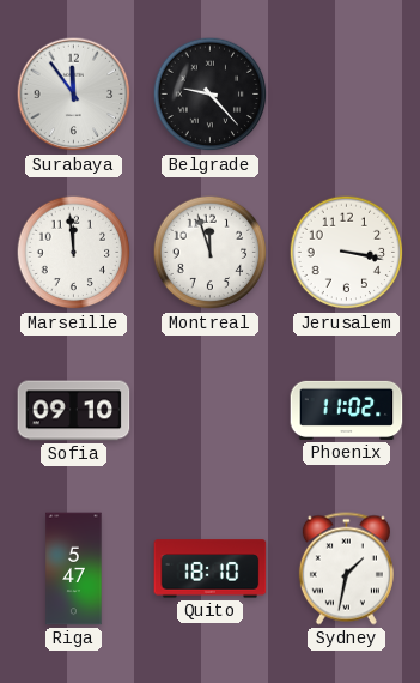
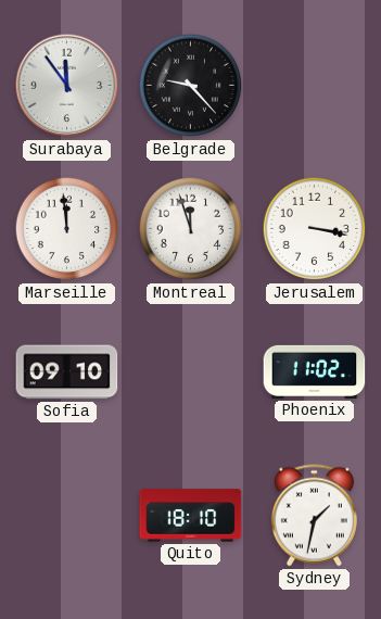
Riga: 5:47 -> none
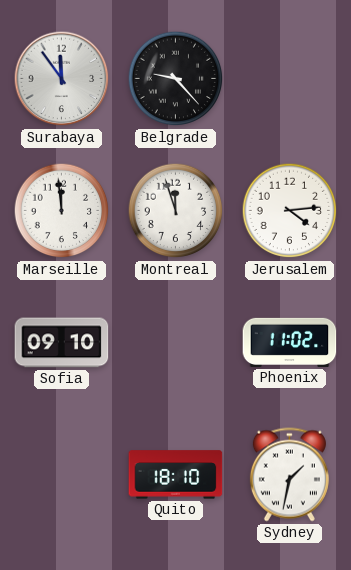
Jerusalem: 3:17 -> 4:14
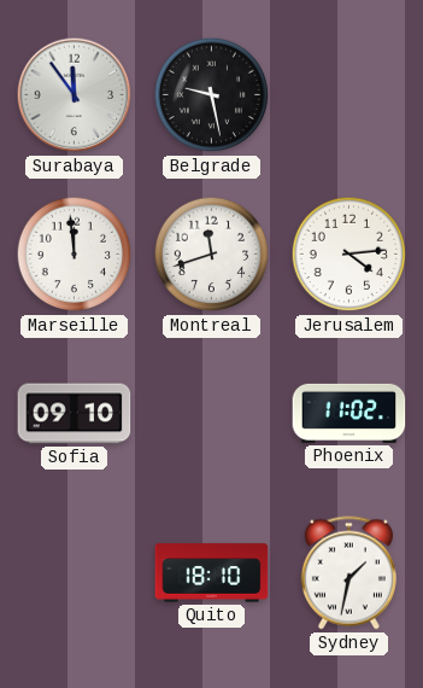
Belgrade: 9:23 -> 9:28
Montreal: 11:57 -> 11:42
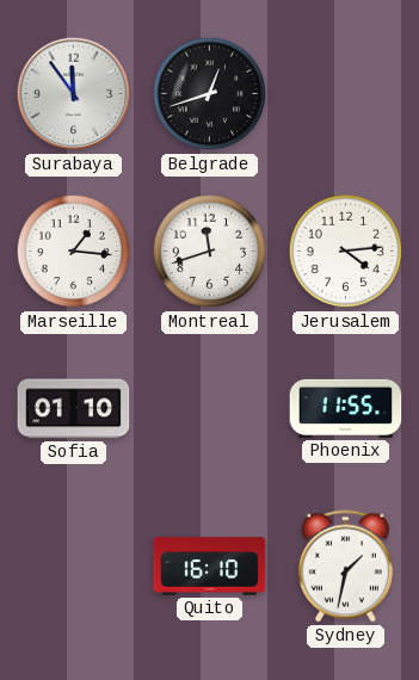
Belgrade: 9:28 -> 12:42
Marseille: 11:59 -> 1:16
Sofia: 09:10 -> 01:10
Phoenix: 11:02 -> 11:55
Quito: 18:10 -> 16:10
